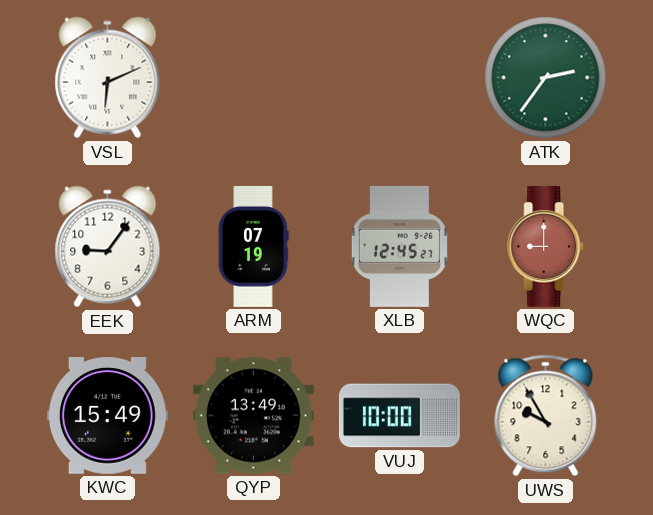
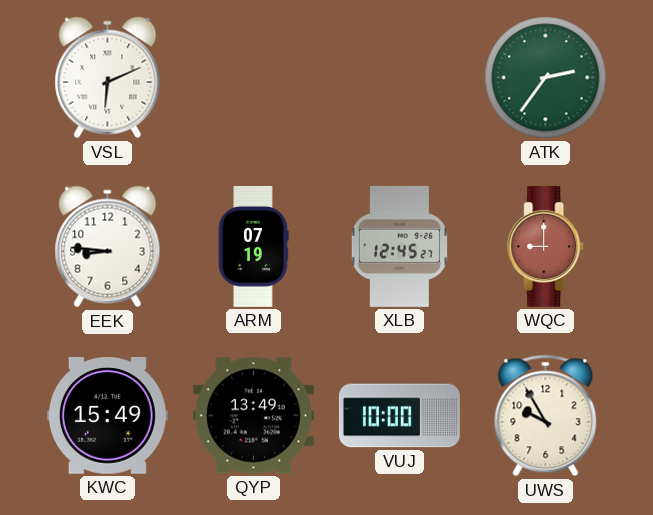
EEK: 9:06 -> 8:46
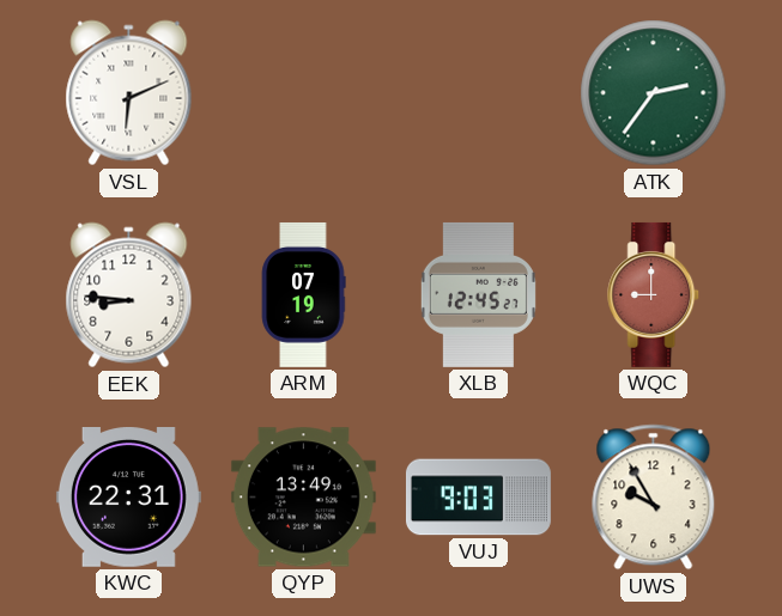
KWC: 15:49 -> 22:31
VUJ: 10:00 -> 9:03
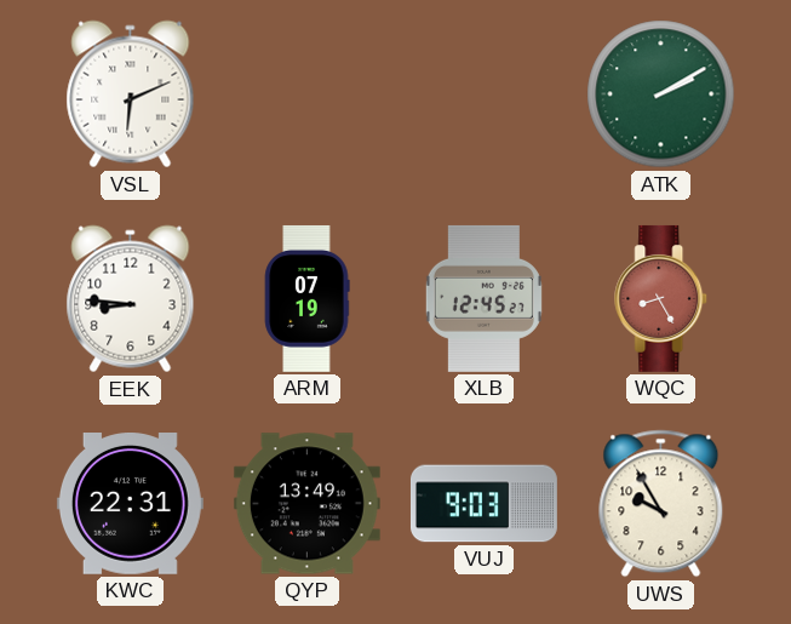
ATK: 2:36 -> 2:10
WQC: 9:00 -> 8:25
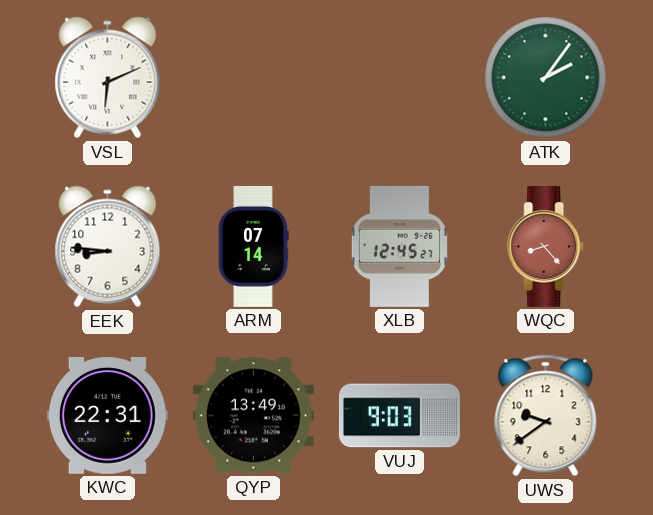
ATK: 2:10 -> 2:06
ARM: 07:19 -> 07:14
WQC: 8:25 -> 8:23
UWS: 9:55 -> 9:39
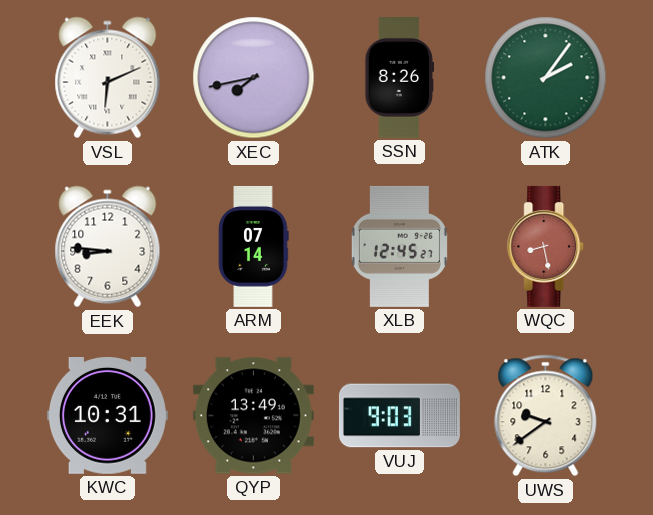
XEC: none -> 7:43
SSN: none -> 8:26
WQC: 8:23 -> 8:28
KWC: 22:31 -> 10:31
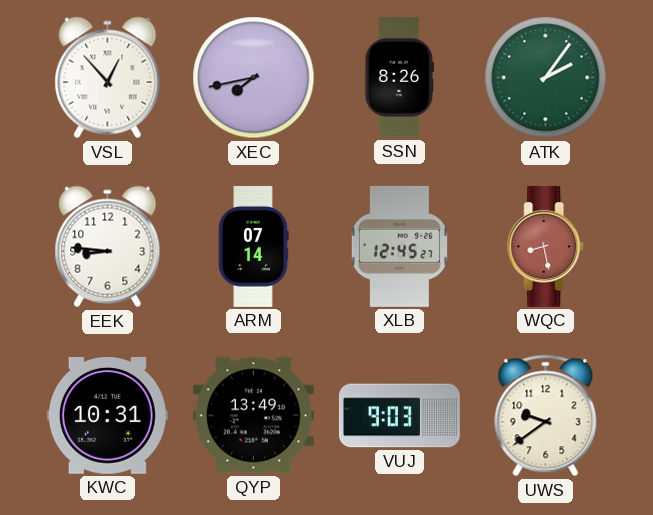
VSL: 6:11 -> 12:53
